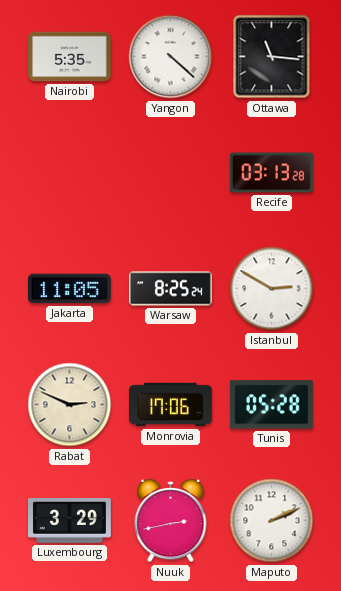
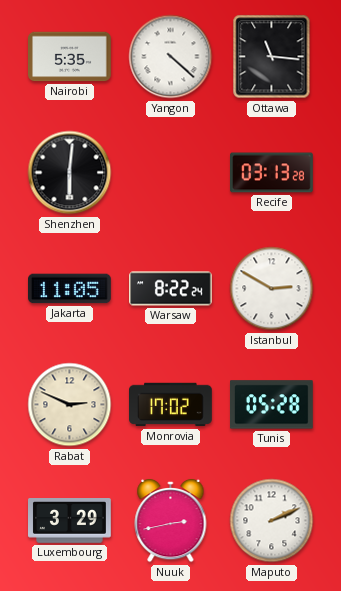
Shenzhen: none -> 6:01
Warsaw: 8:25 -> 8:22
Monrovia: 17:06 -> 17:02
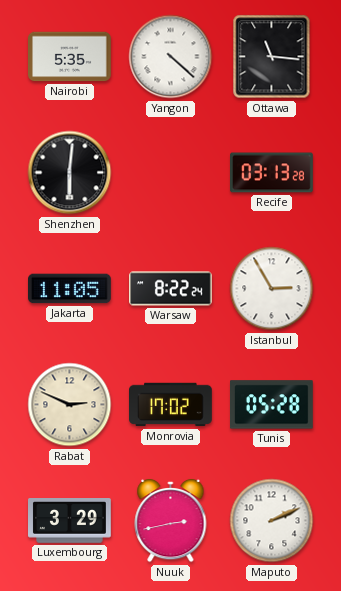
Istanbul: 2:50 -> 2:55
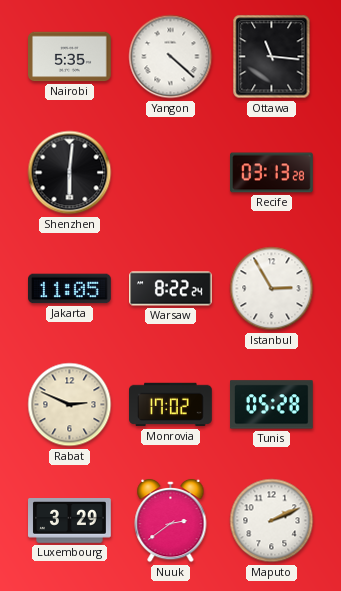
Nuuk: 2:43 -> 2:39
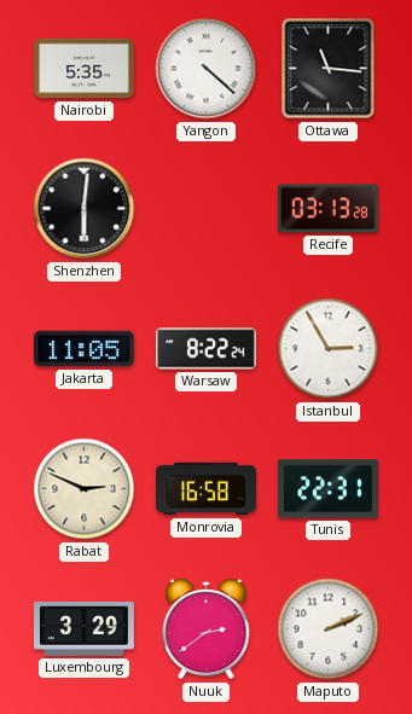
Monrovia: 17:02 -> 16:58
Tunis: 05:28 -> 22:31
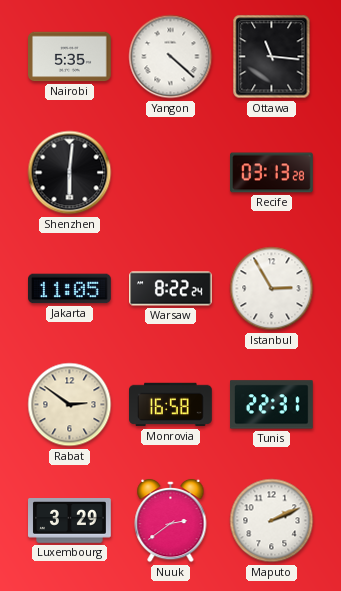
Rabat: 2:49 -> 2:51
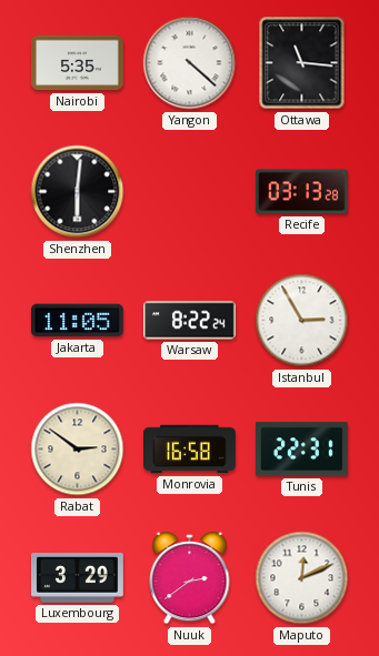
Maputo: 2:11 -> 12:11
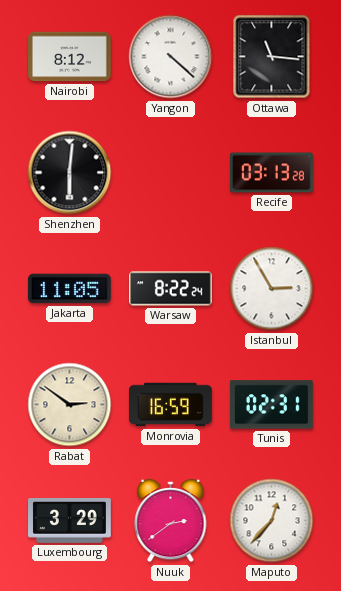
Nairobi: 5:35 -> 8:12
Monrovia: 16:58 -> 16:59
Tunis: 22:31 -> 02:31
Maputo: 12:11 -> 12:37
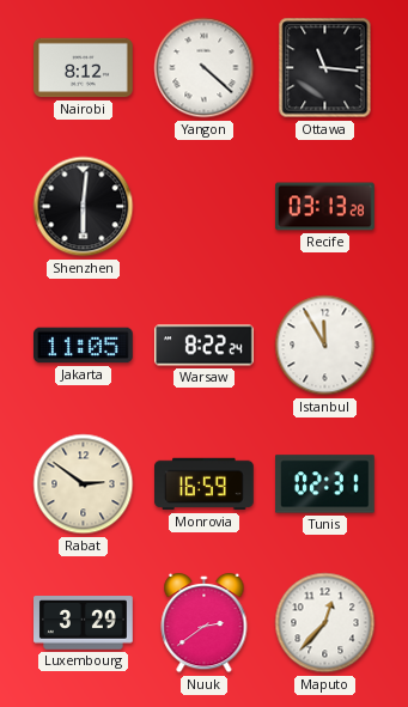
Istanbul: 2:55 -> 11:55
